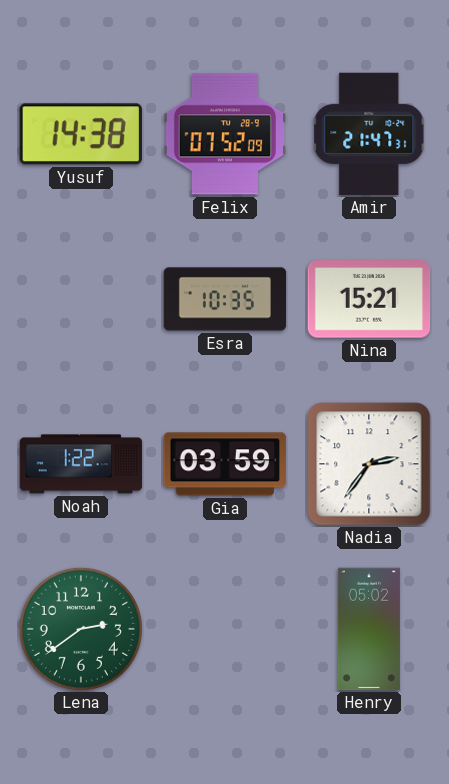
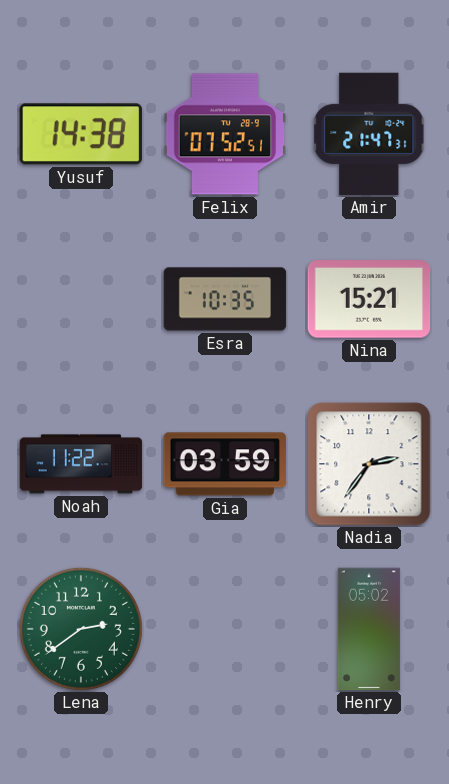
Felix: 07:52:09 -> 07:52:51
Noah: 1:22 -> 11:22
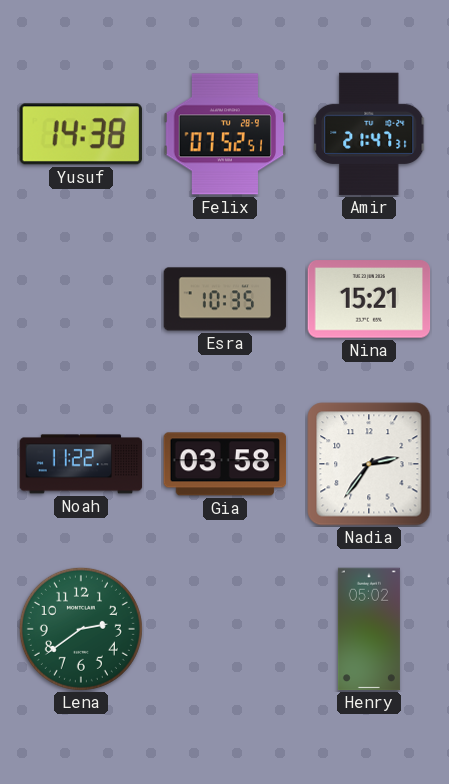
Gia: 03:59 -> 03:58
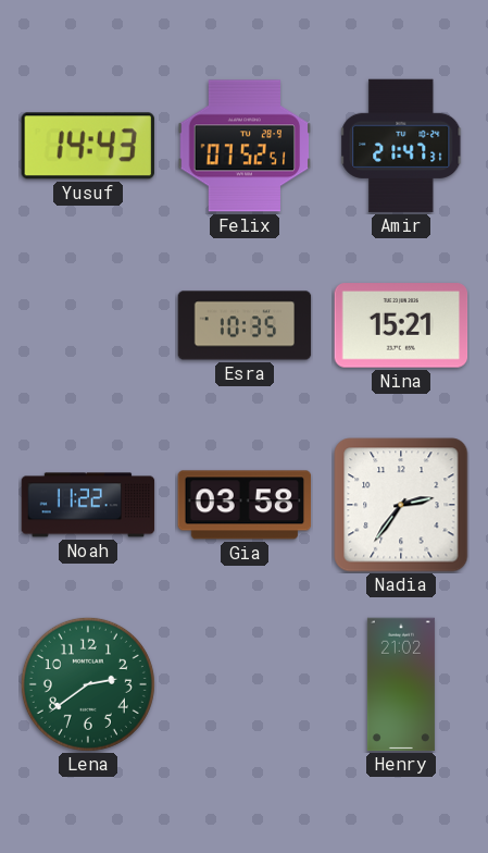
Yusuf: 14:38 -> 14:43
Henry: 05:02 -> 21:02
